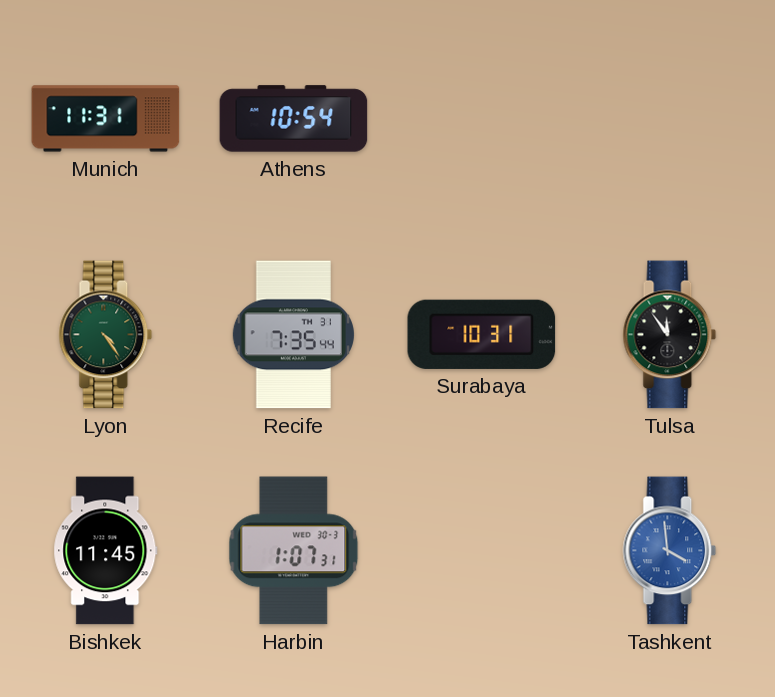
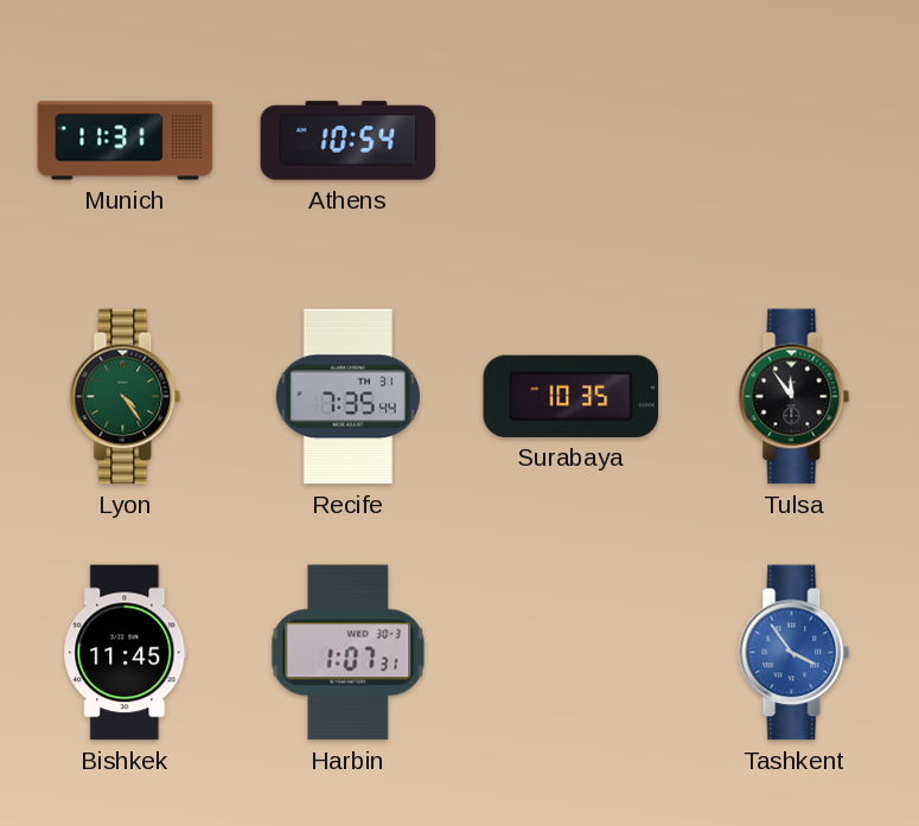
Surabaya: 10:31 -> 10:35
Tashkent: 3:59 -> 3:54
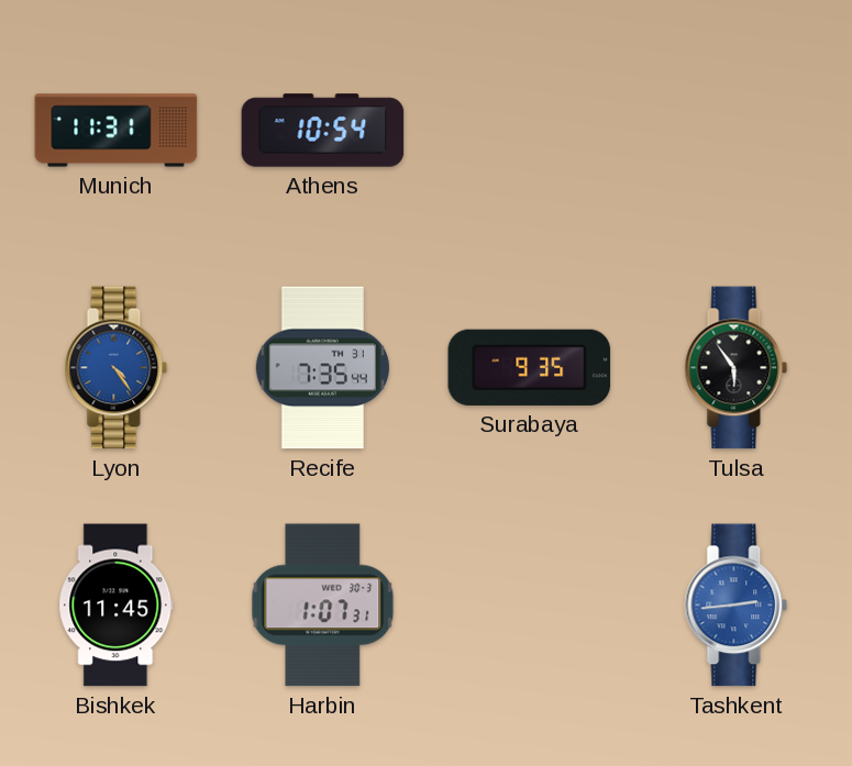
Lyon dial: green -> blue
Surabaya: 10:35 -> 9:35
Tulsa: 11:54 -> 5:54
Tashkent: 3:54 -> 2:44
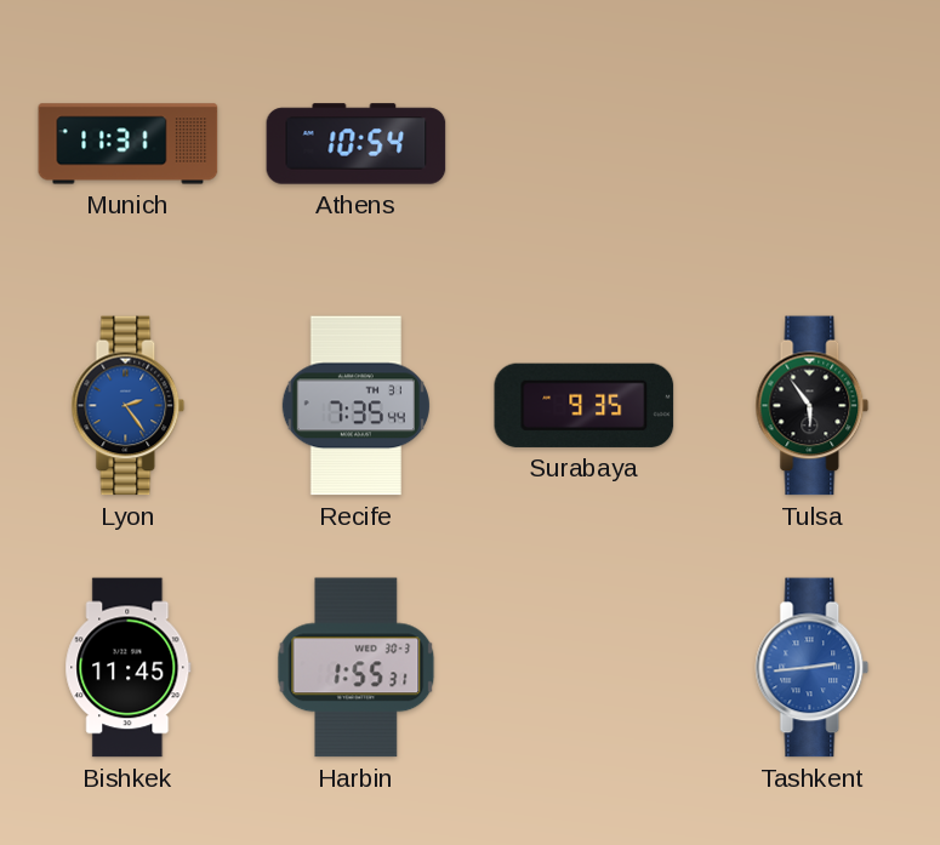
Lyon: 4:24 -> 2:24
Harbin: 1:07 -> 1:55
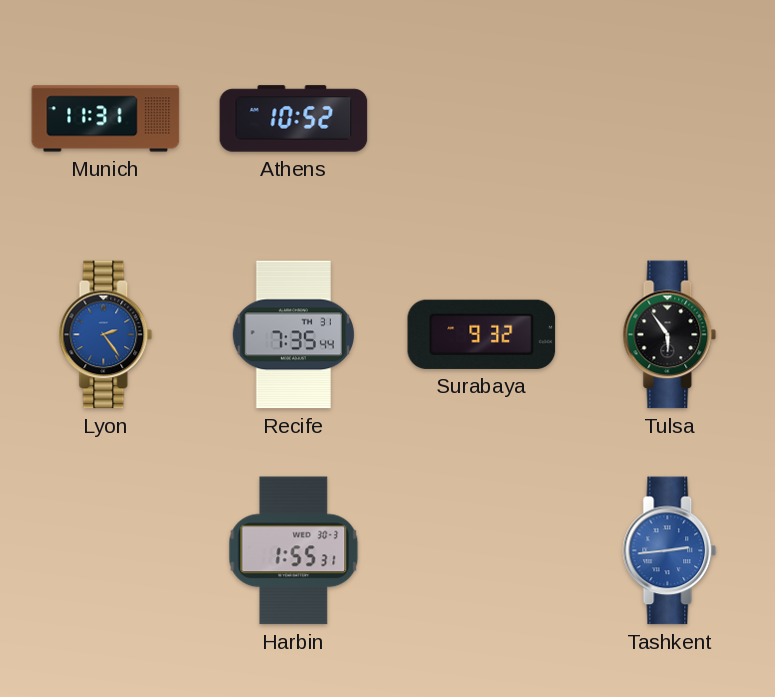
Athens: 10:54 -> 10:52
Surabaya: 9:35 -> 9:32
Bishkek: 11:45 -> none
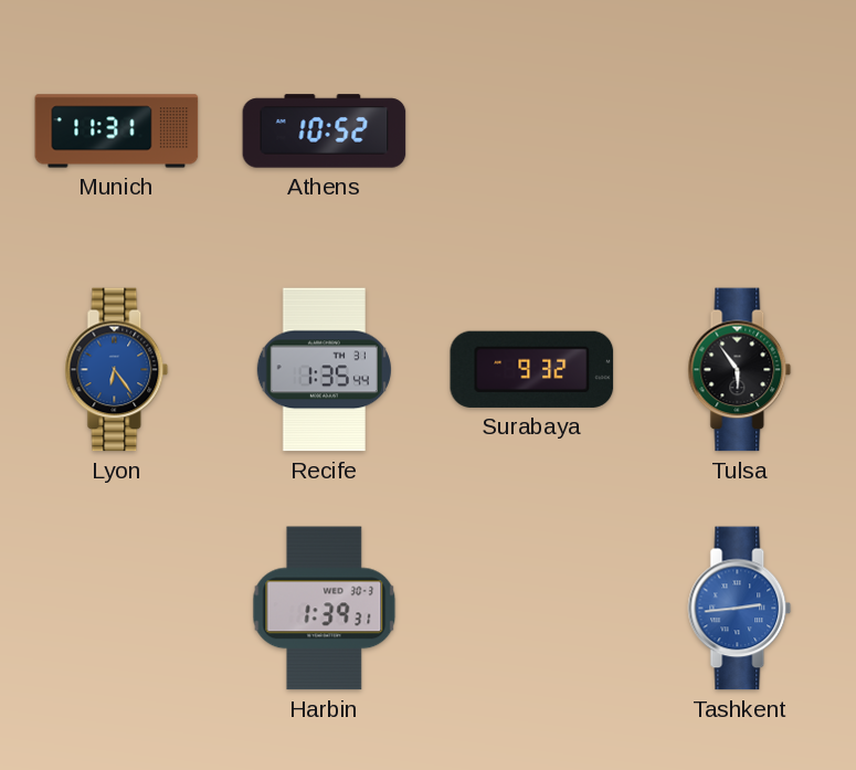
Lyon: 2:24 -> 6:24
Recife: 7:35 -> 1:35
Harbin: 1:55 -> 1:39
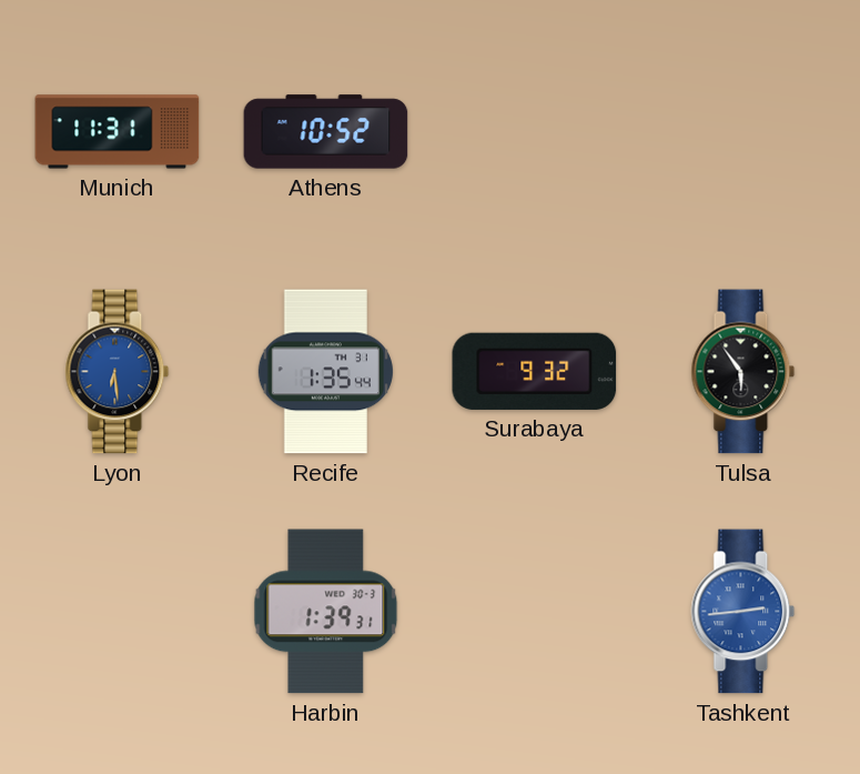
Lyon: 6:24 -> 6:29
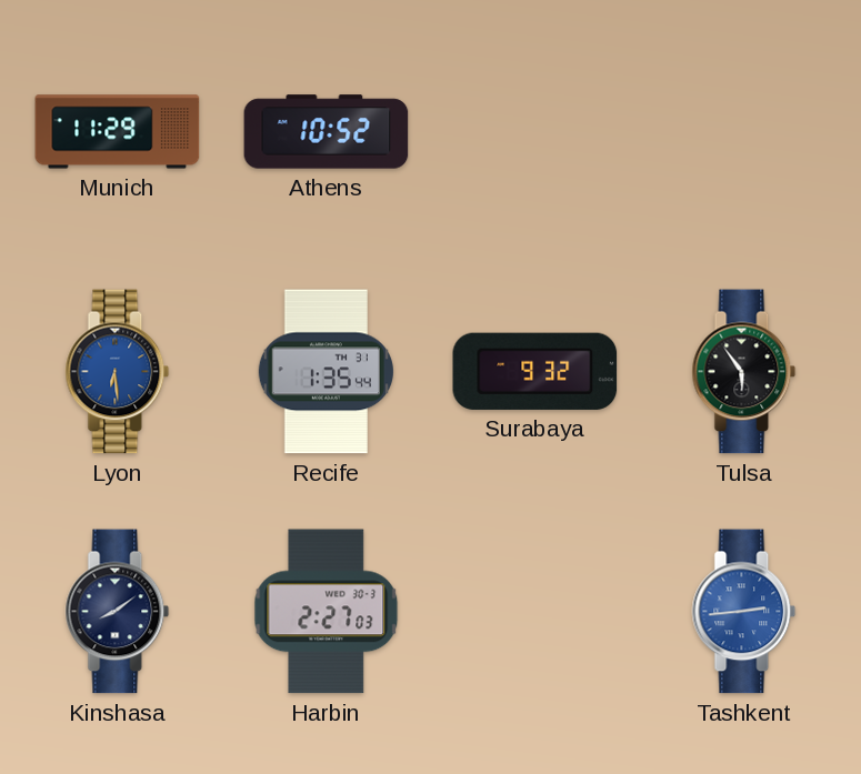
Munich: 11:31 -> 11:29
Kinshasa: none -> 8:09
Harbin: 1:39 -> 2:27
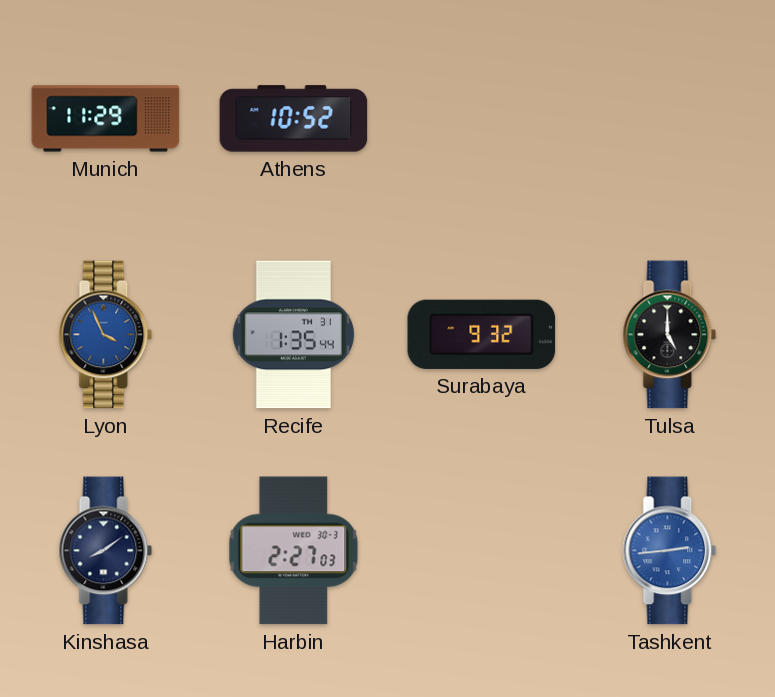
Lyon: 6:29 -> 3:56
Tulsa: 5:54 -> 5:00
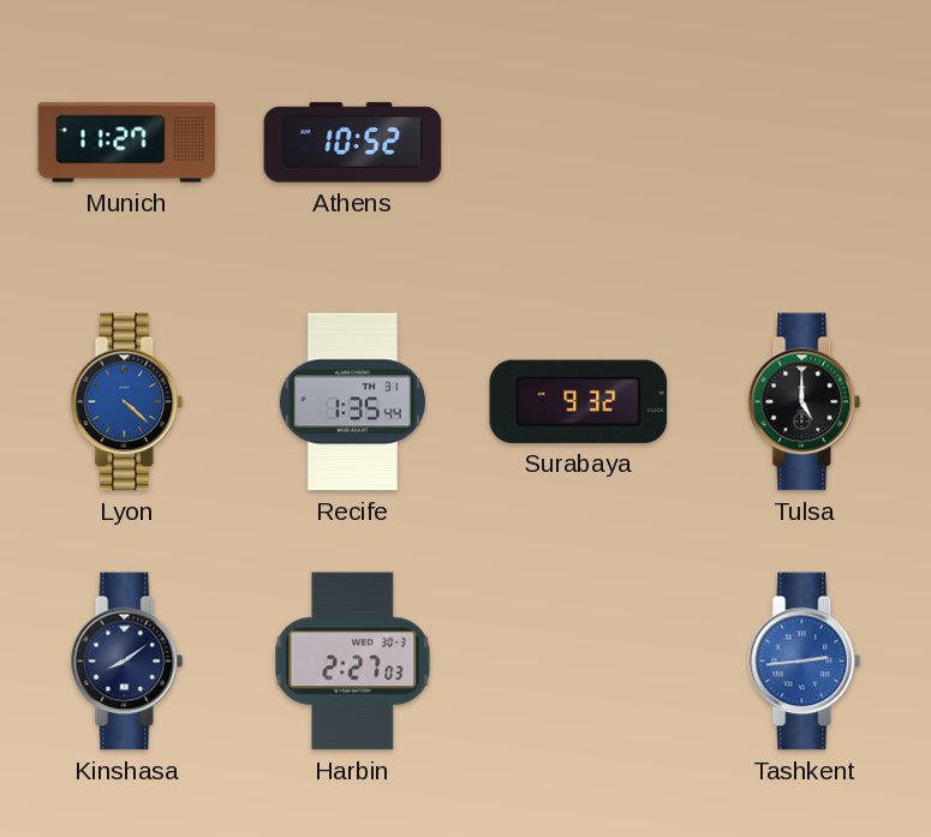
Munich: 11:29 -> 11:27
Lyon: 3:56 -> 4:22
